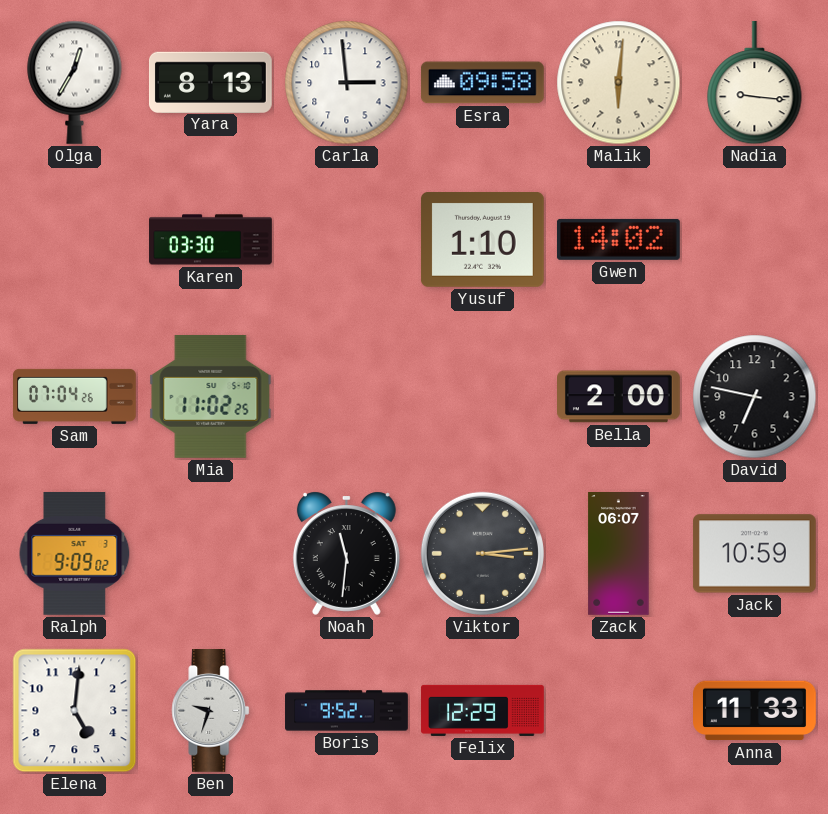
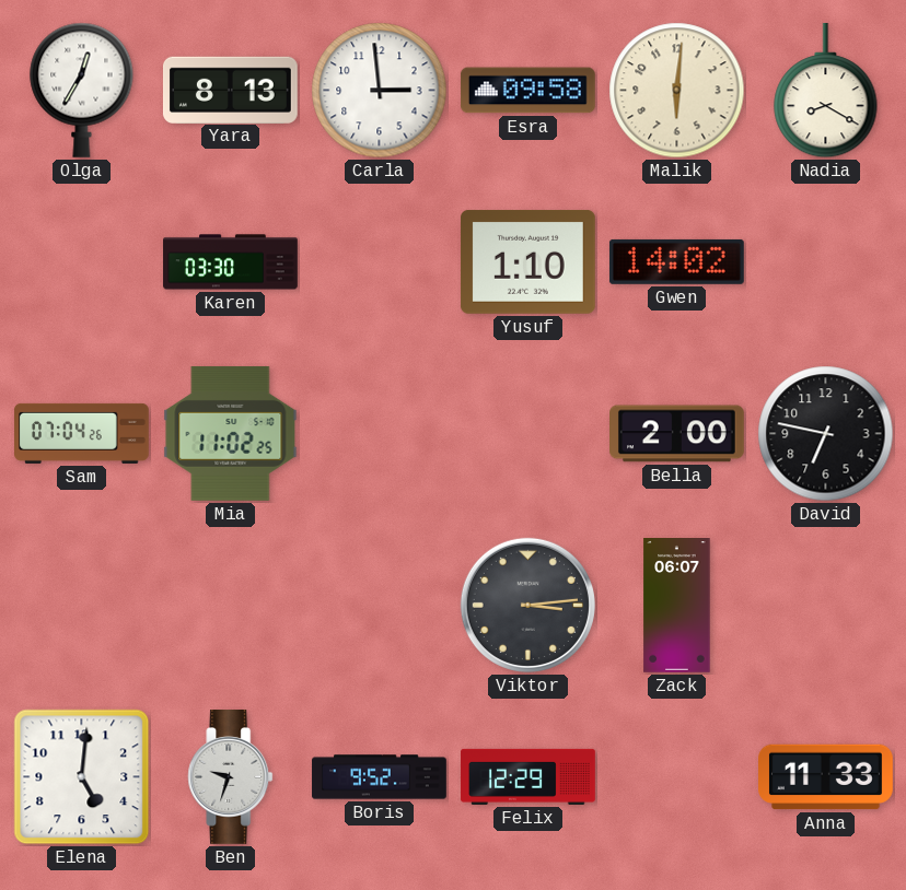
Nadia: 9:16 -> 8:20
Ralph: 9:09 -> none
Noah: 11:31 -> none
Jack: 10:59 -> none
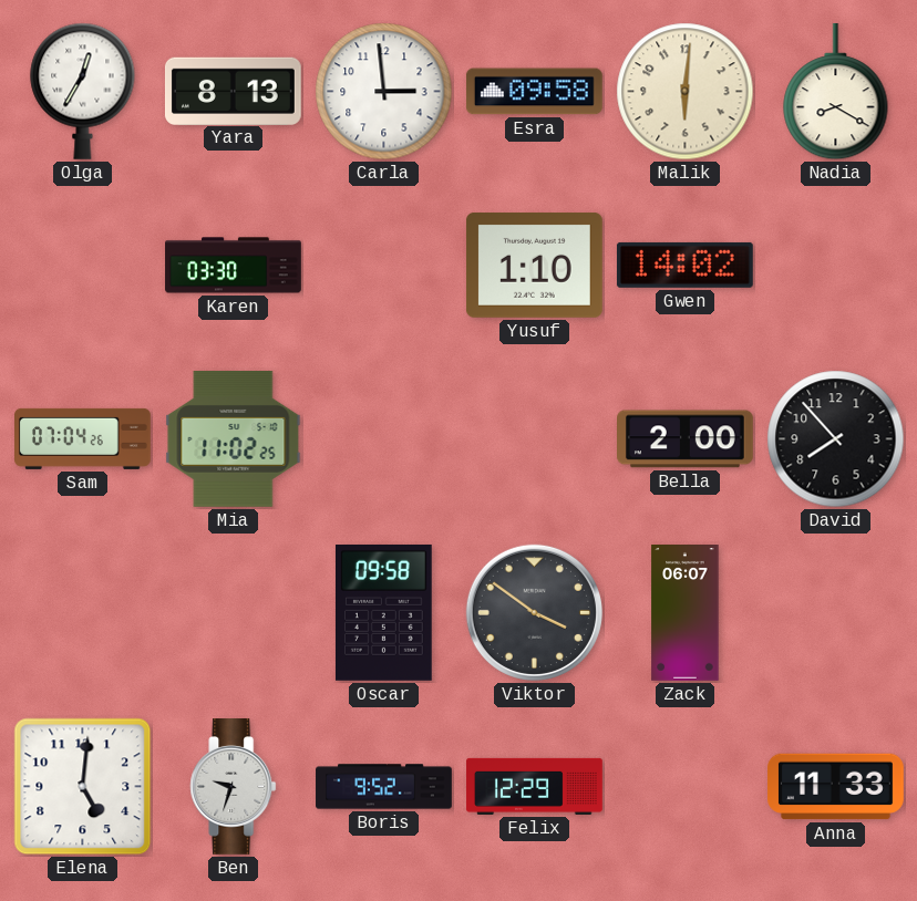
David: 6:47 -> 7:53
Oscar: none -> 09:58
Viktor: 3:14 -> 3:51
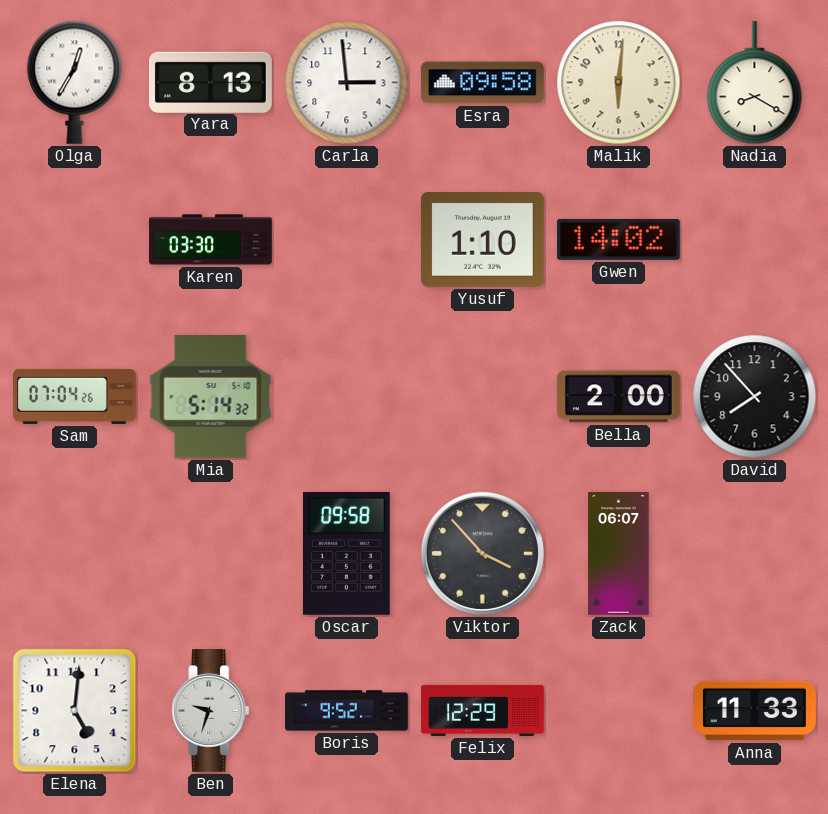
Mia: 11:02 -> 5:14
Viktor: 3:51 -> 3:53
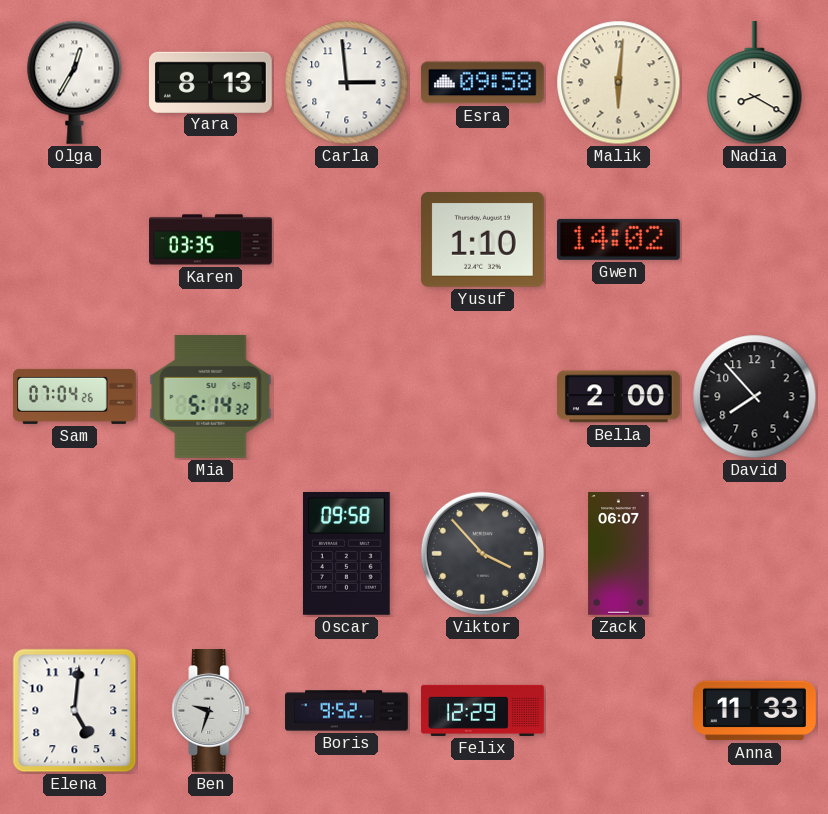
Karen: 03:30 -> 03:35
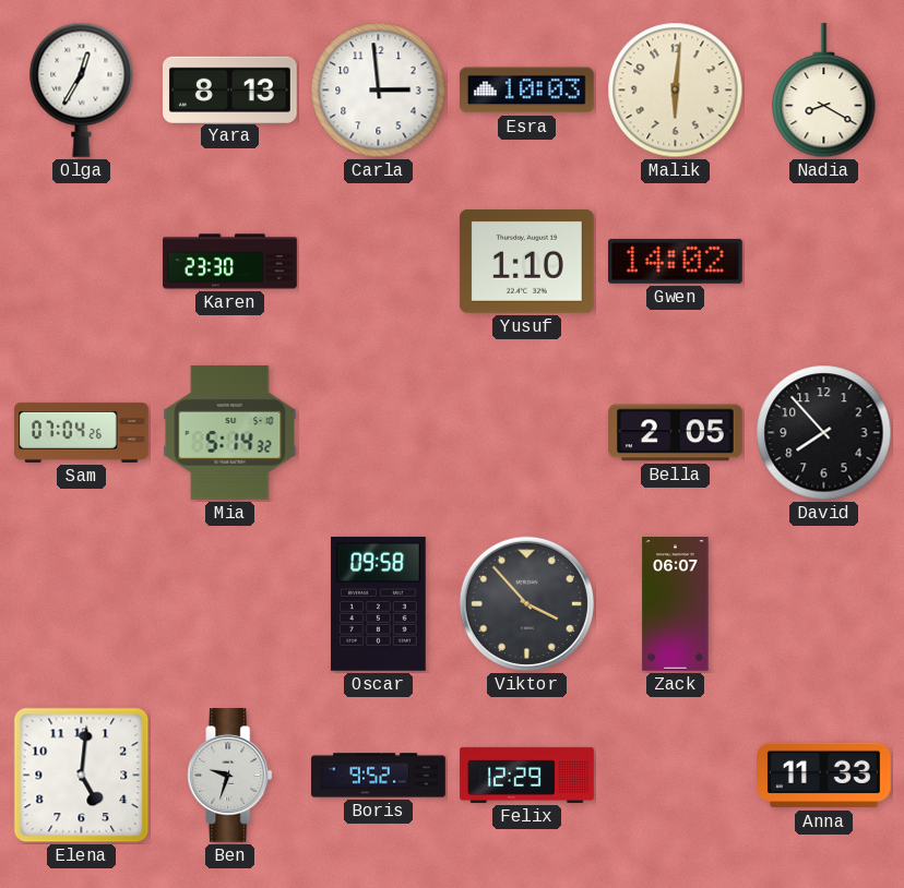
Esra: 09:58 -> 10:03
Karen: 03:35 -> 23:30
Bella: 2:00 -> 2:05
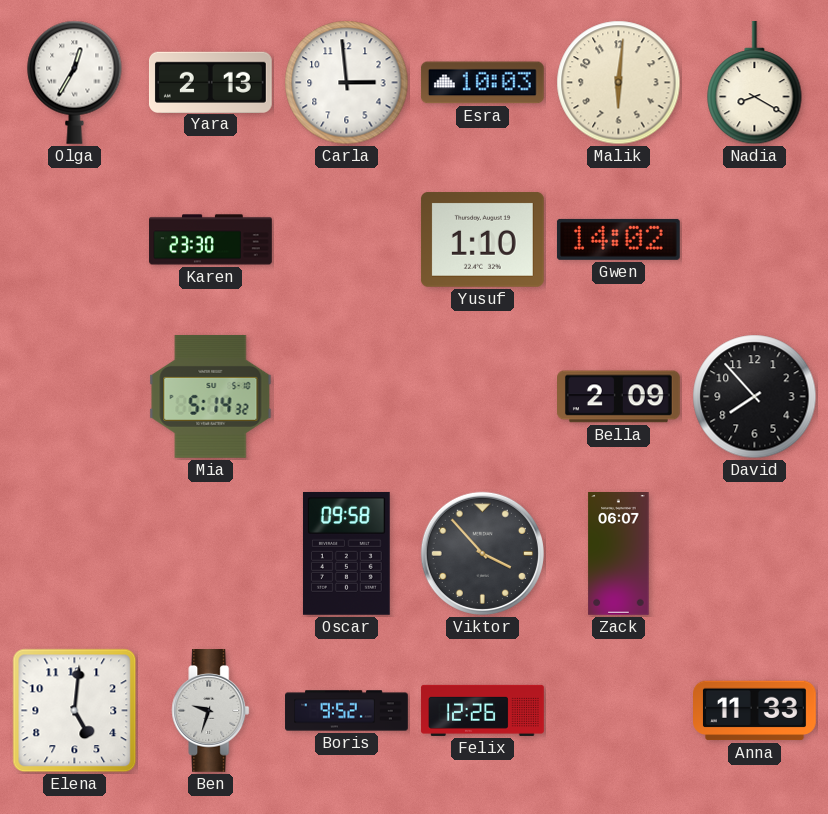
Yara: 8:13 -> 2:13
Sam: 07:04 -> none
Bella: 2:05 -> 2:09
Felix: 12:29 -> 12:26
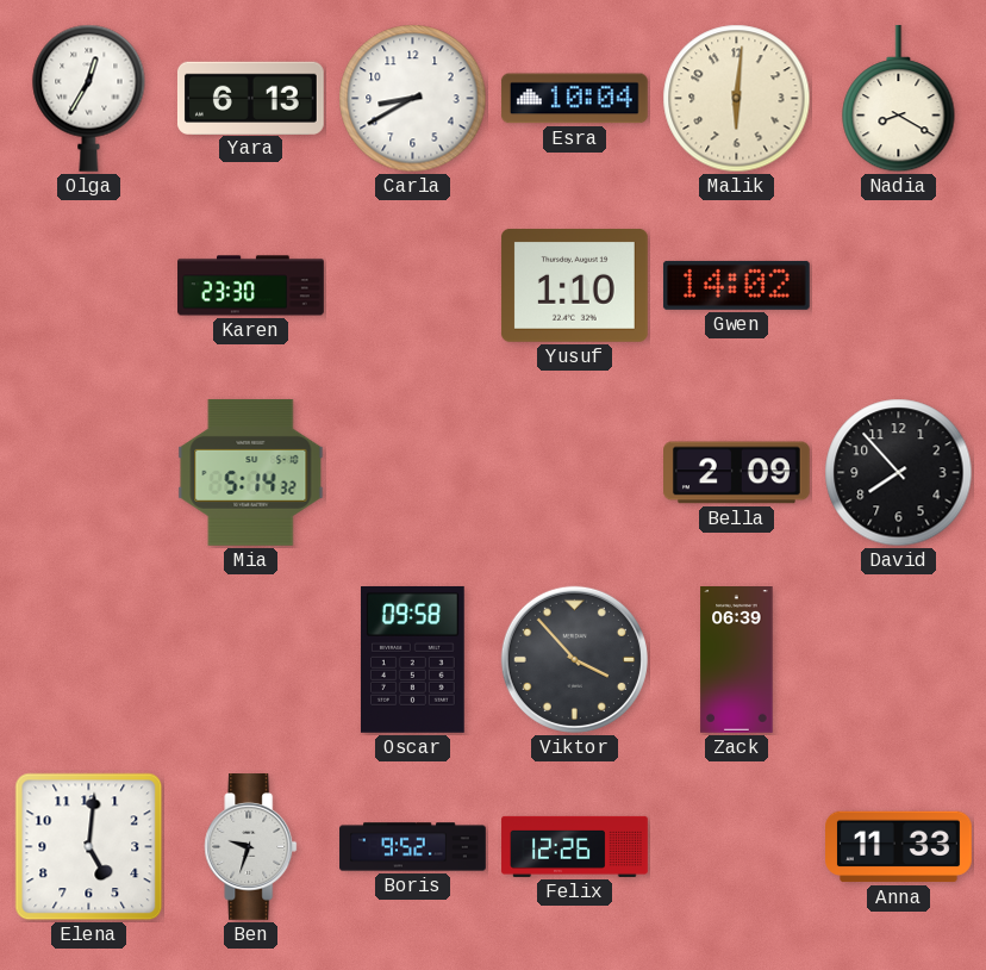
Yara: 2:13 -> 6:13
Carla: 2:59 -> 8:40
Esra: 10:03 -> 10:04
Zack: 06:07 -> 06:39
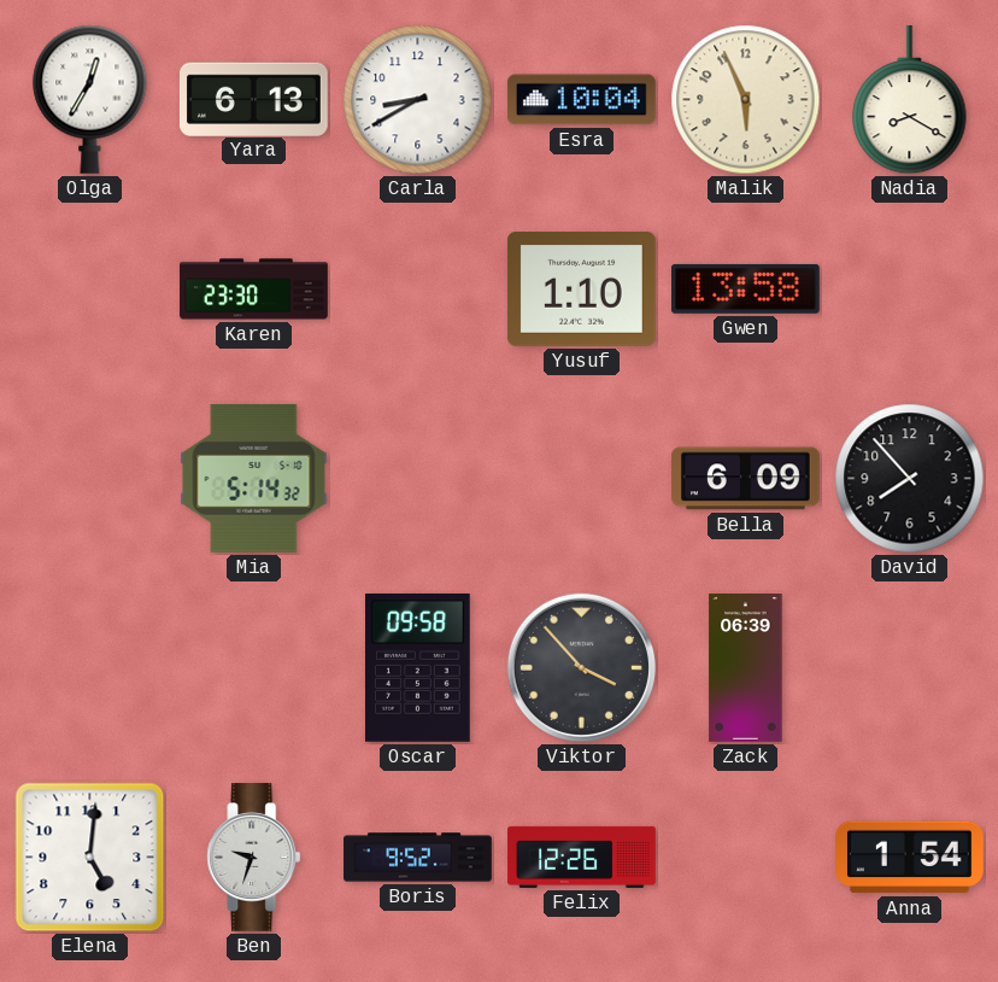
Malik: 6:01 -> 5:56
Gwen: 14:02 -> 13:58
Bella: 2:09 -> 6:09
Anna: 11:33 -> 1:54
